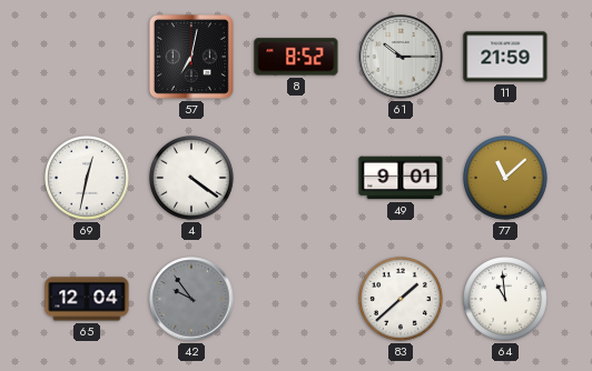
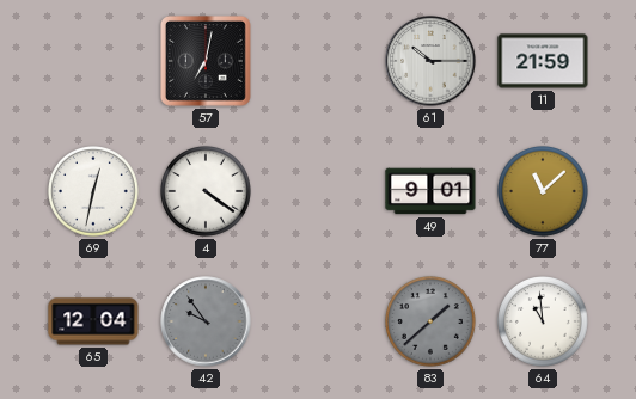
8: 8:52 -> none
83 dial: white -> grey
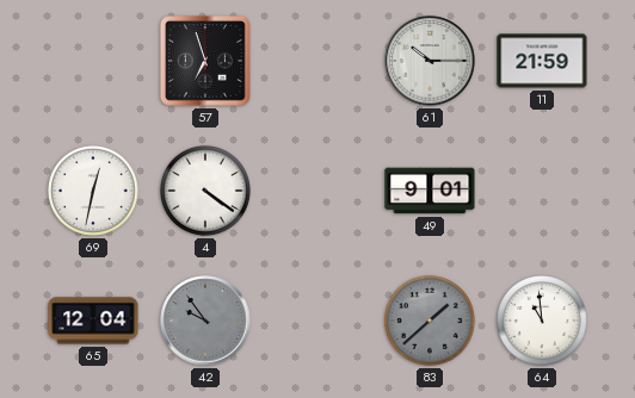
57: 7:02 -> 6:57
77: 11:08 -> none
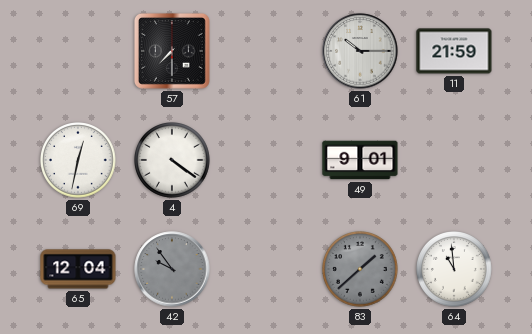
57: 6:57 -> 7:30
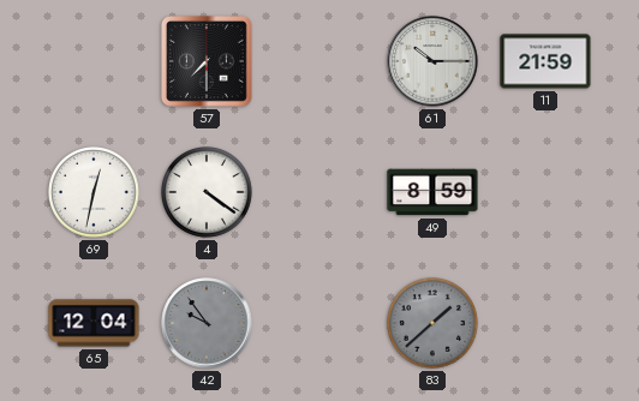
49: 9:01 -> 8:59
64: 10:59 -> none
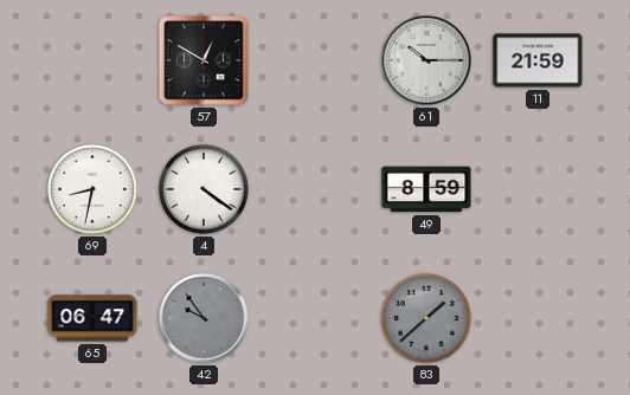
57: 7:30 -> 12:50
69: 12:32 -> 8:32
65: 12:04 -> 06:47
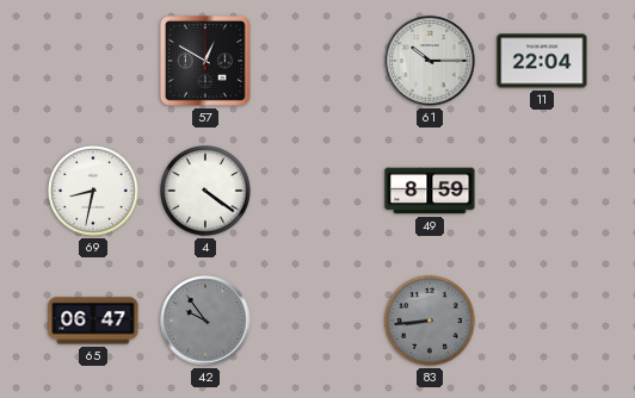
11: 21:59 -> 22:04
83: 1:38 -> 8:44
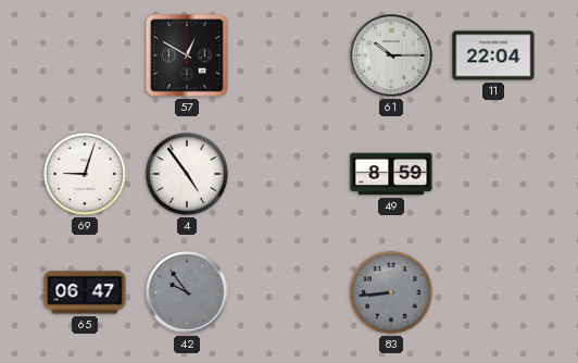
69: 8:32 -> 9:03
4: 4:21 -> 4:54
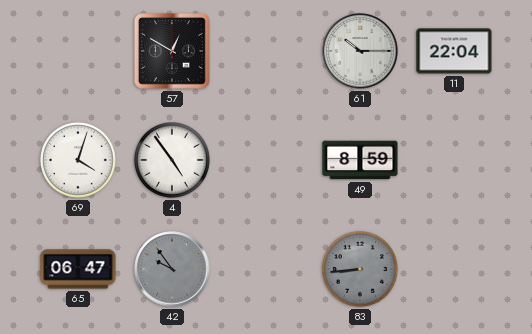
69: 9:03 -> 4:03
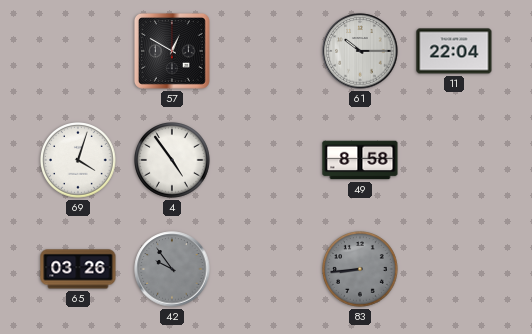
49: 8:59 -> 8:58
65: 06:47 -> 03:26
